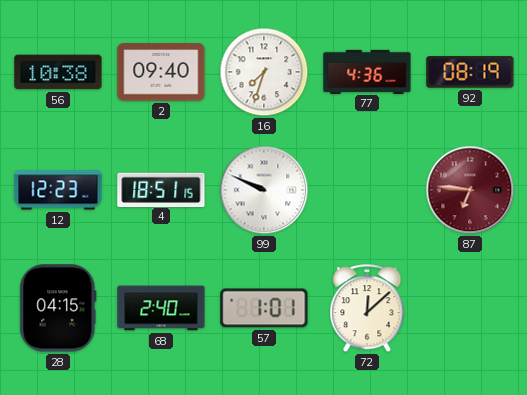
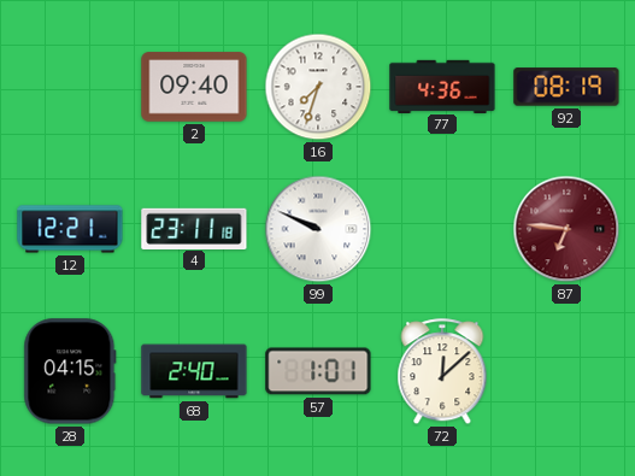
56: 10:38 -> none
12: 12:23 -> 12:21
4: 18:51 -> 23:11
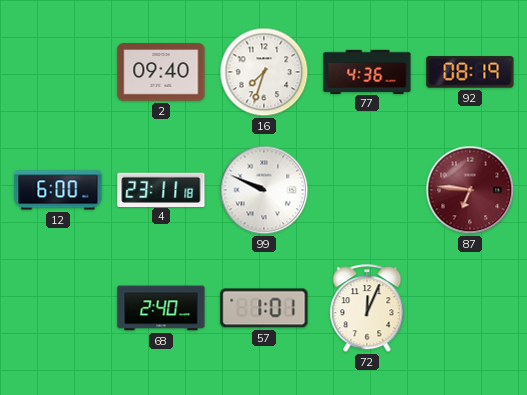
12: 12:21 -> 6:00
28: 04:15 -> none
72: 12:08 -> 12:04
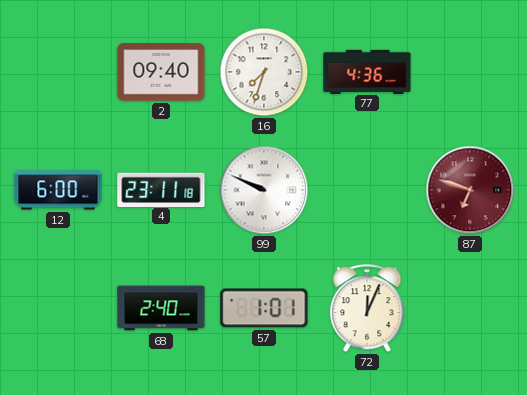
92: 08:19 -> none
87: 6:46 -> 6:48
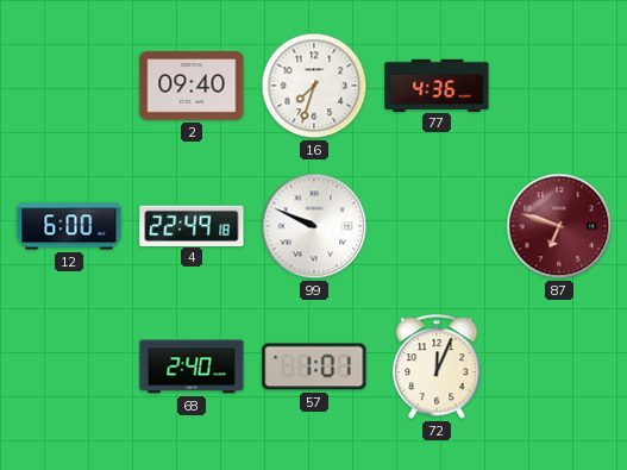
4: 23:11 -> 22:49
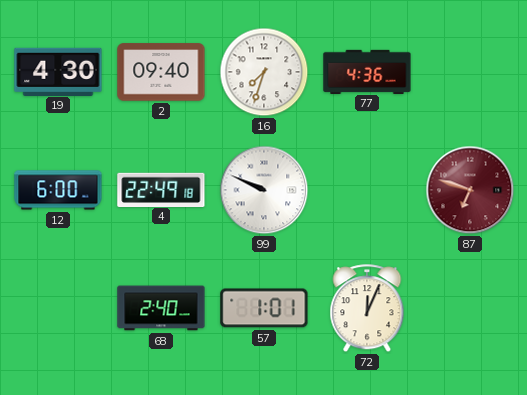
19: none -> 4:30
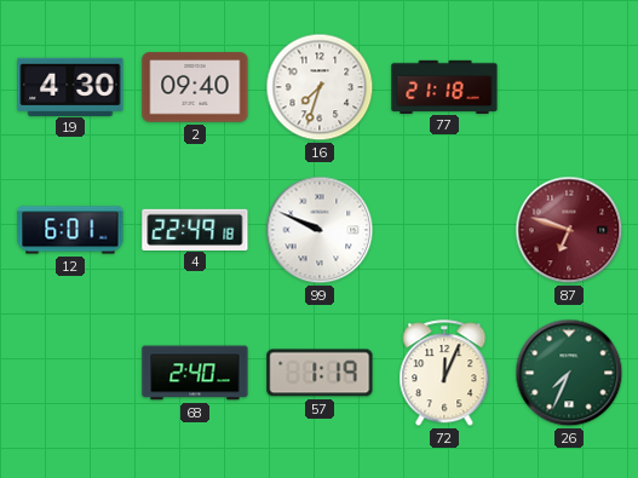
77: 4:36 -> 21:18
12: 6:00 -> 6:01
57: 1:01 -> 1:19
26: none -> 7:34
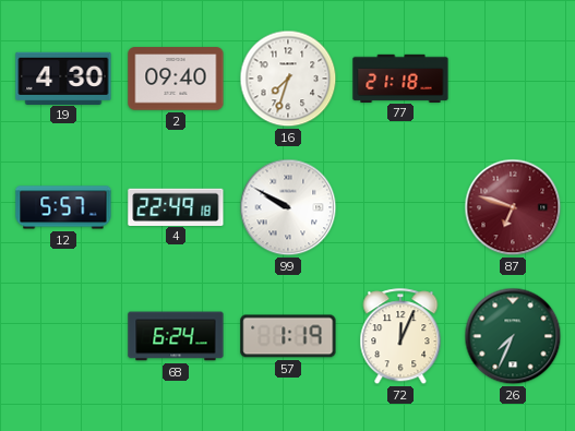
12: 6:01 -> 5:57
99: 9:49 -> 9:50
68: 2:40 -> 6:24
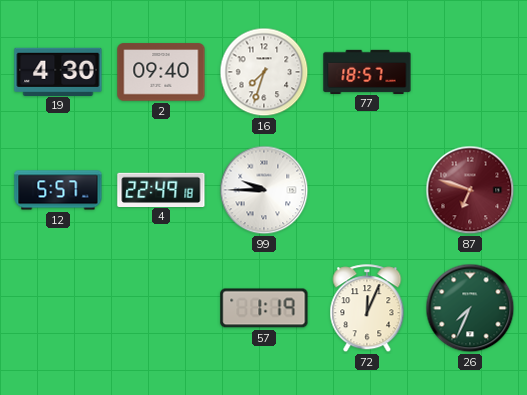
77: 21:18 -> 18:57
99: 9:50 -> 9:45
68: 6:24 -> none
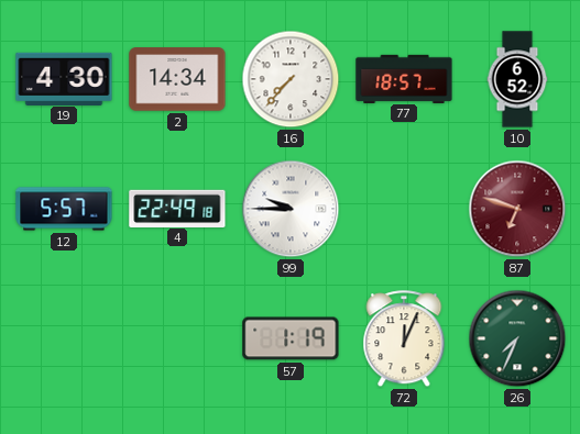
2: 09:40 -> 14:34
16: 7:33 -> 7:37
10: none -> 6:52
